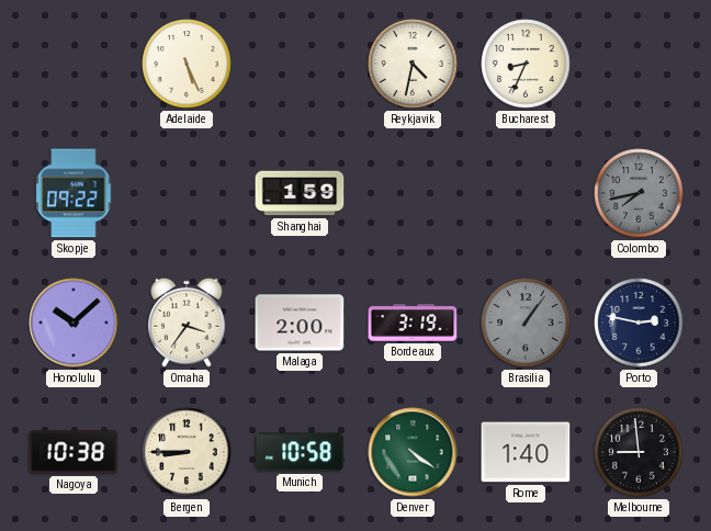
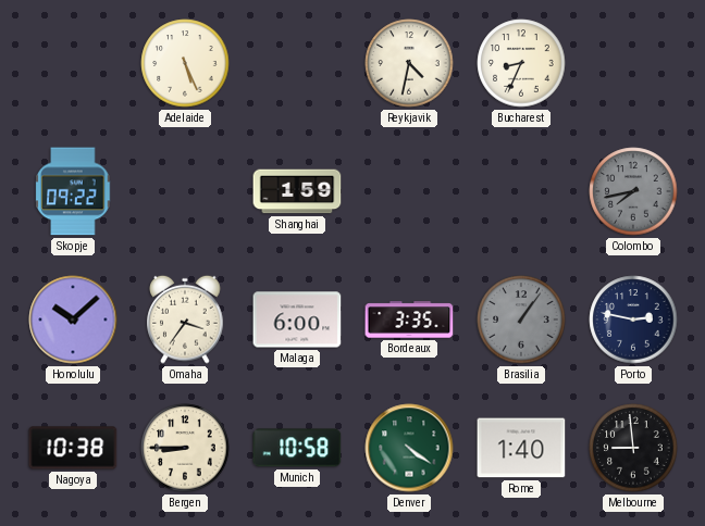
Malaga: 2:00 -> 6:00
Bordeaux: 3:19 -> 3:35
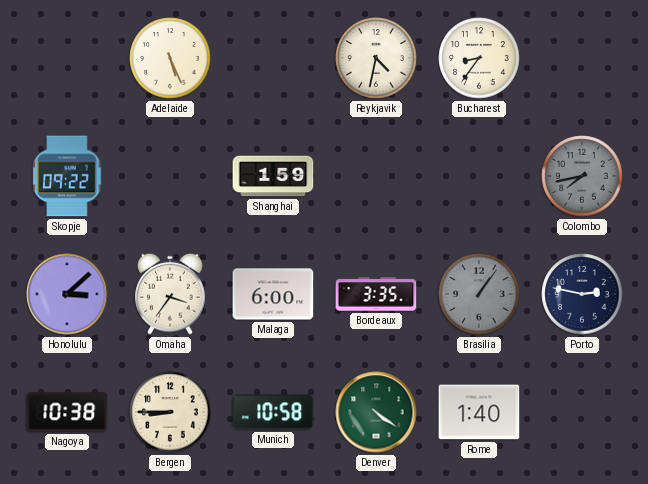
Bucharest: 8:34 -> 8:36
Honolulu: 10:08 -> 3:08
Melbourne: 8:59 -> none
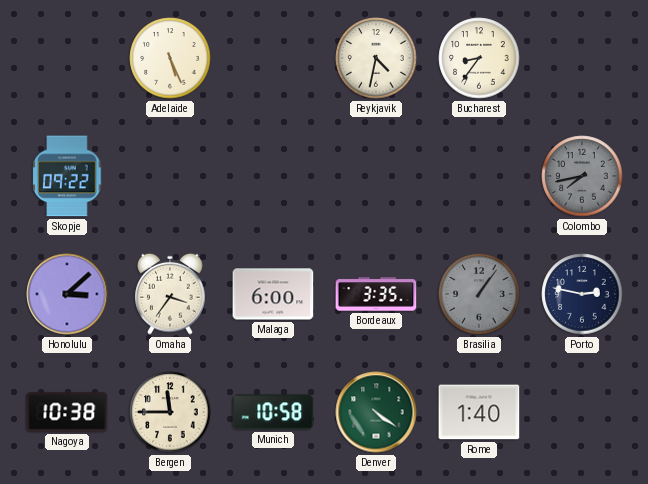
Shanghai: 1:59 -> none
Bergen: 8:45 -> 11:45
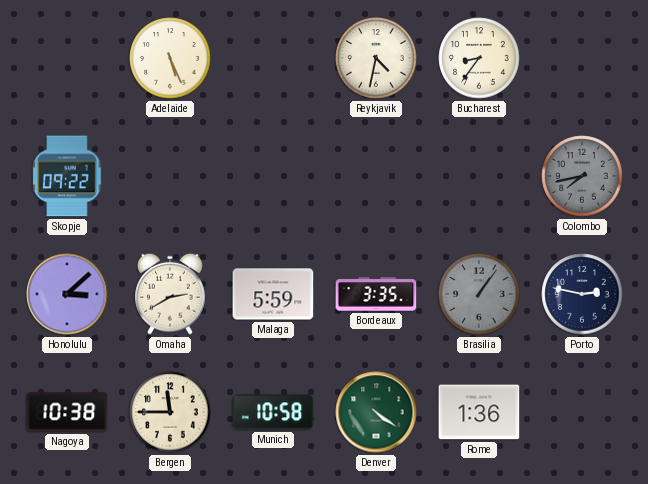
Omaha: 3:36 -> 2:40
Malaga: 6:00 -> 5:59
Rome: 1:40 -> 1:36
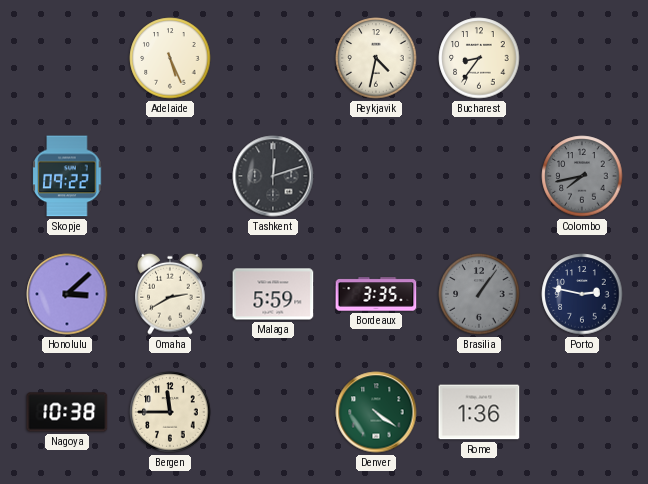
Tashkent: none -> 12:12
Munich: 10:58 -> none
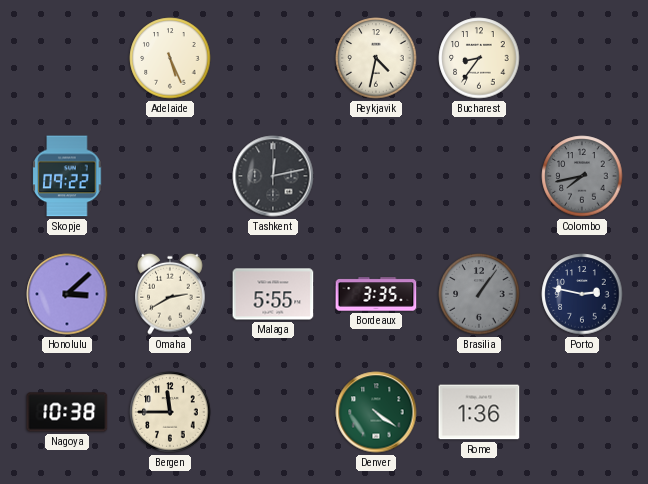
Tashkent: 12:12 -> 12:13
Malaga: 5:59 -> 5:55
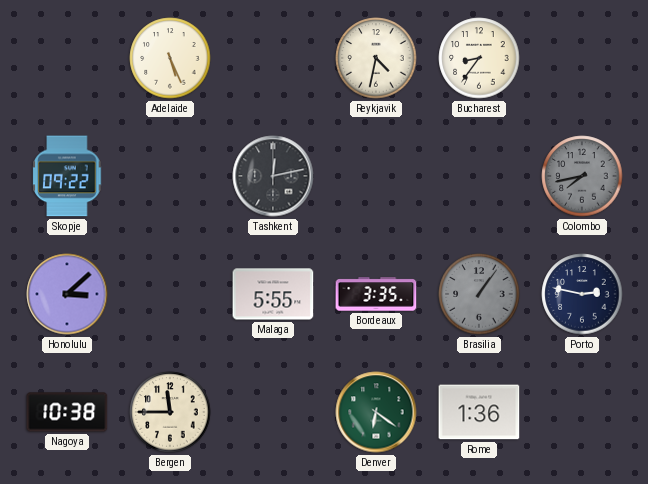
Omaha: 2:40 -> none
Denver: 4:21 -> 6:21
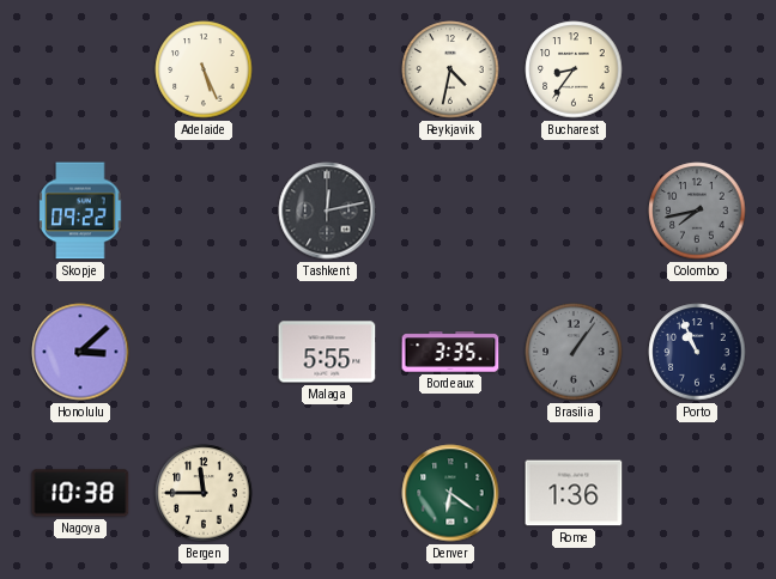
Porto: 2:47 -> 10:56
